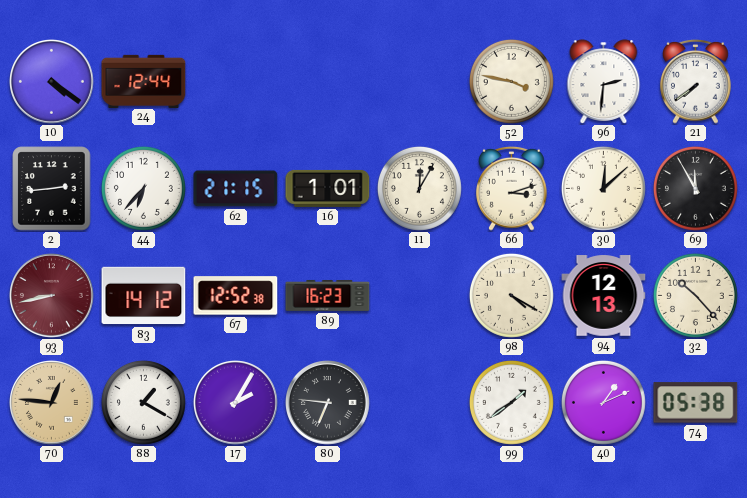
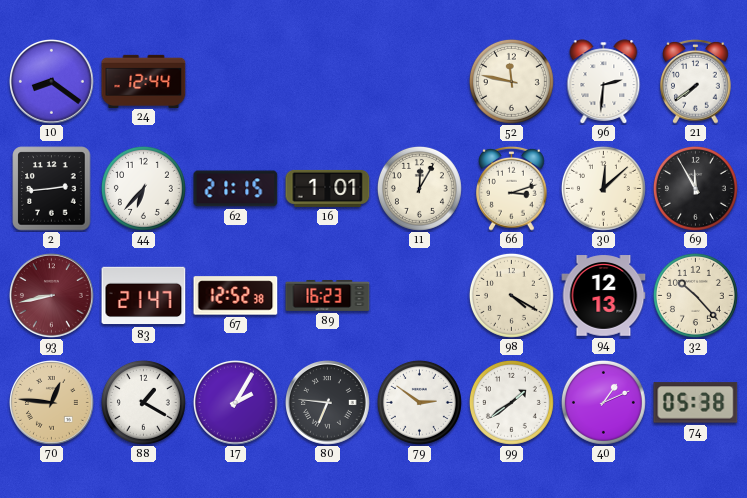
10: 4:21 -> 8:21
52: 3:47 -> 11:47
83: 14:12 -> 21:47
79: none -> 2:51
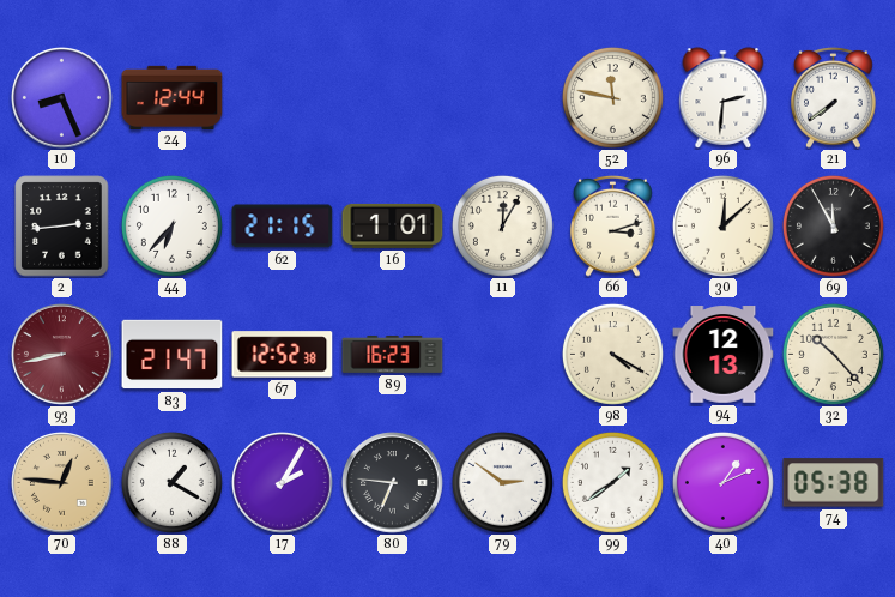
10: 8:21 -> 8:26
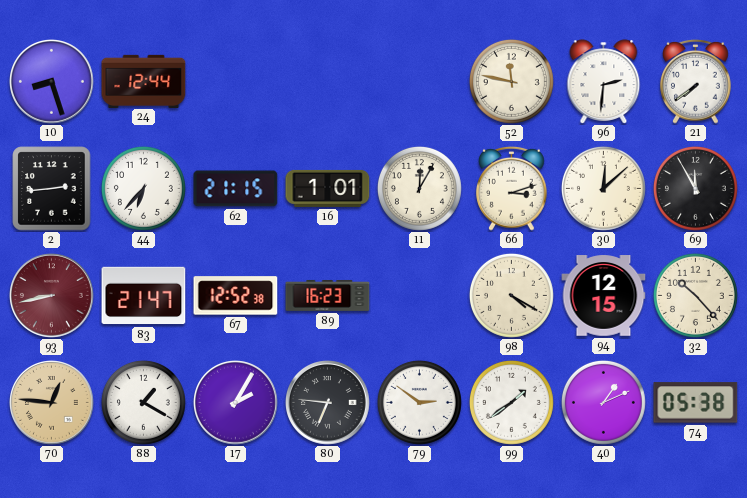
10: 8:26 -> 8:27
94: 12:13 -> 12:15
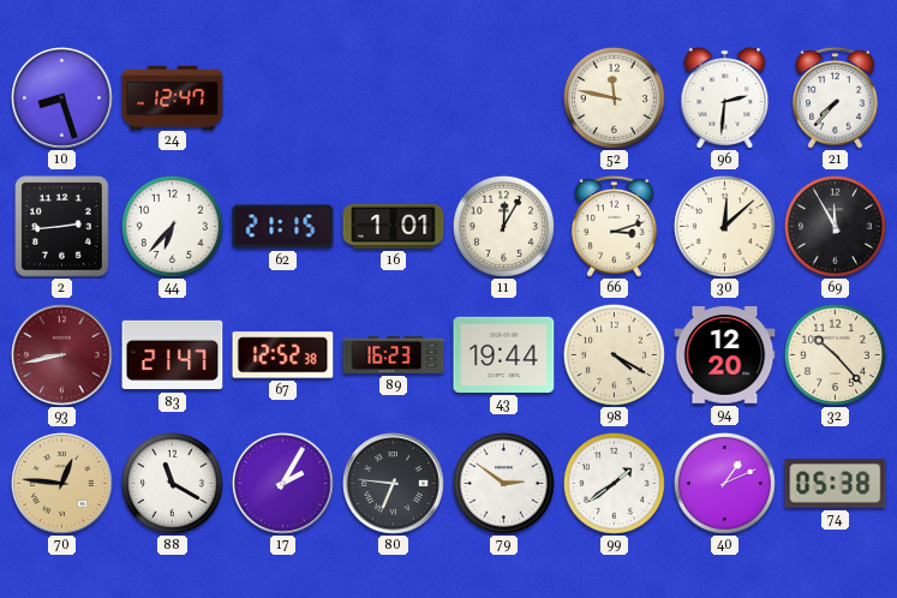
24: 12:44 -> 12:47
21: 7:39 -> 7:37
43: none -> 19:44
94: 12:15 -> 12:20
88: 1:20 -> 11:20
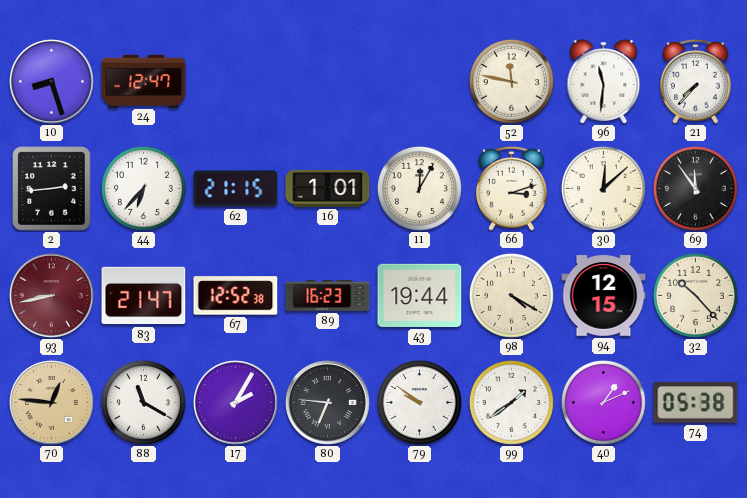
96: 2:31 -> 11:31
69: 11:55 -> 11:54
94: 12:20 -> 12:15
79: 2:51 -> 9:51
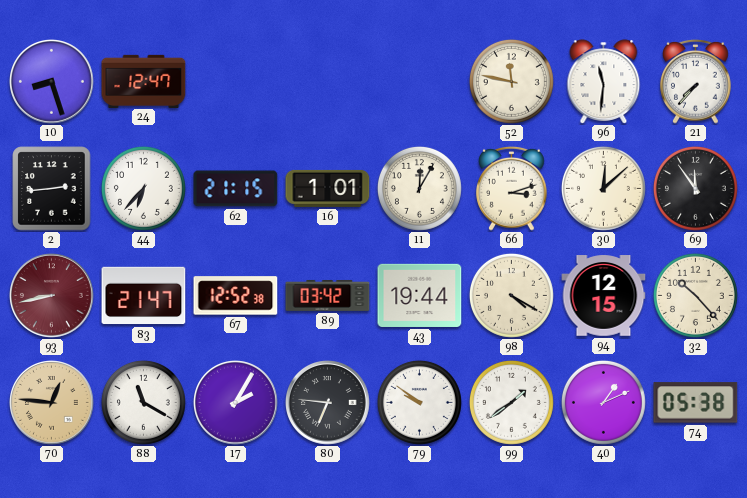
89: 16:23 -> 03:42
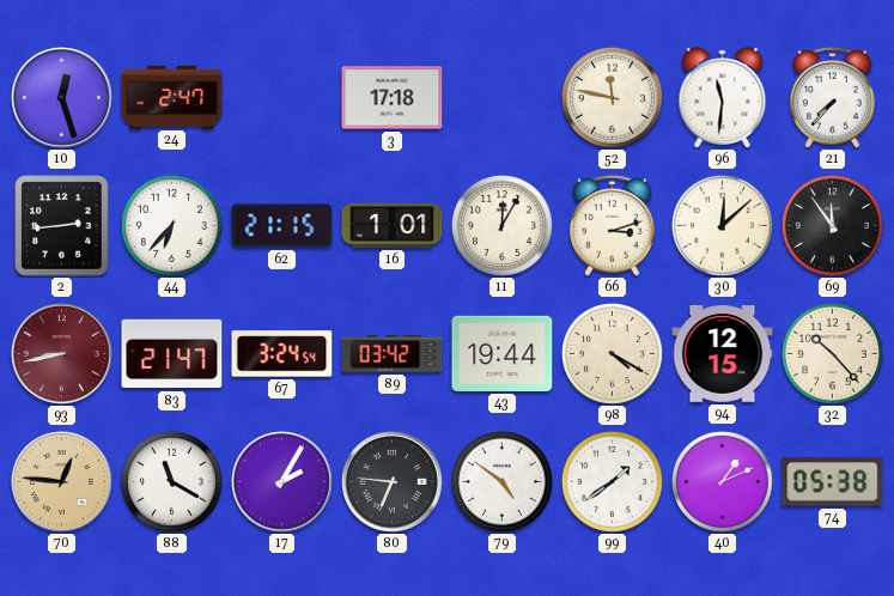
10: 8:27 -> 12:27
24: 12:47 -> 2:47
3: none -> 17:18
67: 12:52 -> 3:24
79: 9:51 -> 4:51
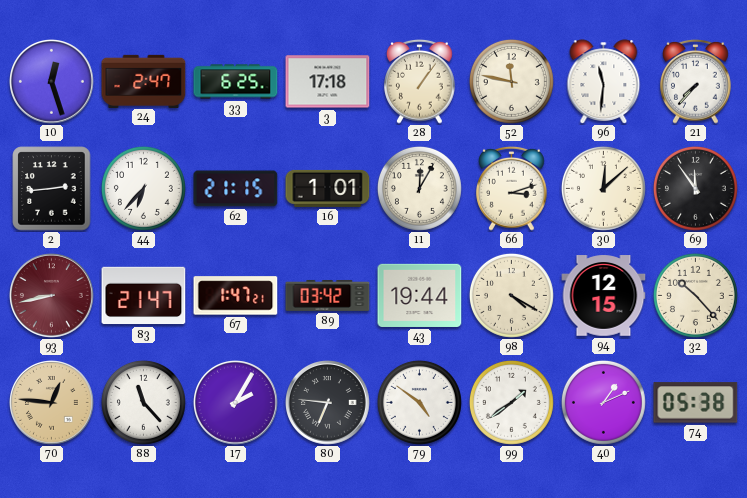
33: none -> 6:25
28: none -> 1:06
67: 3:24 -> 1:47
88: 11:20 -> 11:23
